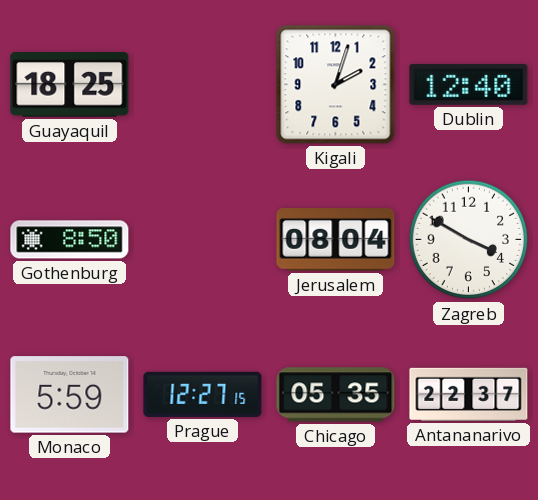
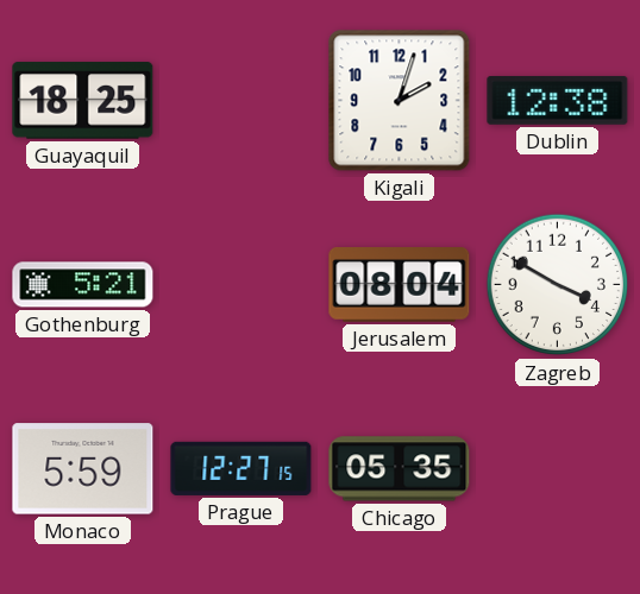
Dublin: 12:40 -> 12:38
Gothenburg: 8:50 -> 5:21
Antananarivo: 22:37 -> none
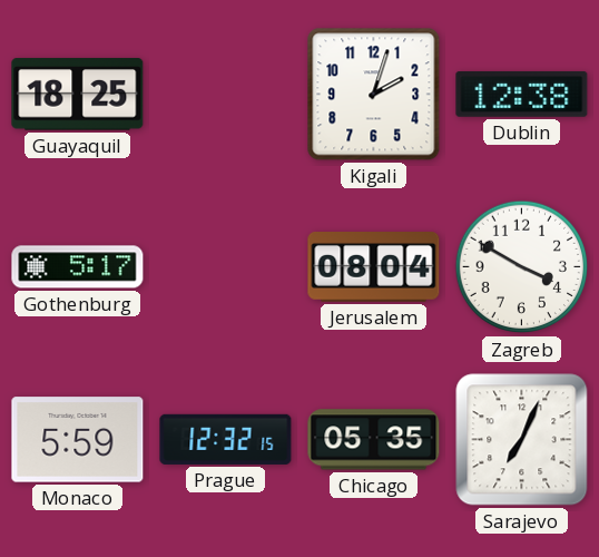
Gothenburg: 5:21 -> 5:17
Prague: 12:27 -> 12:32
Sarajevo: none -> 7:04
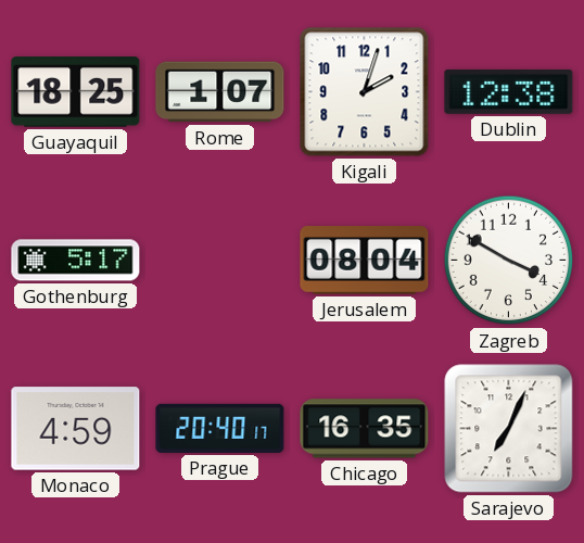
Rome: none -> 1:07
Monaco: 5:59 -> 4:59
Prague: 12:32 -> 20:40
Chicago: 05:35 -> 16:35
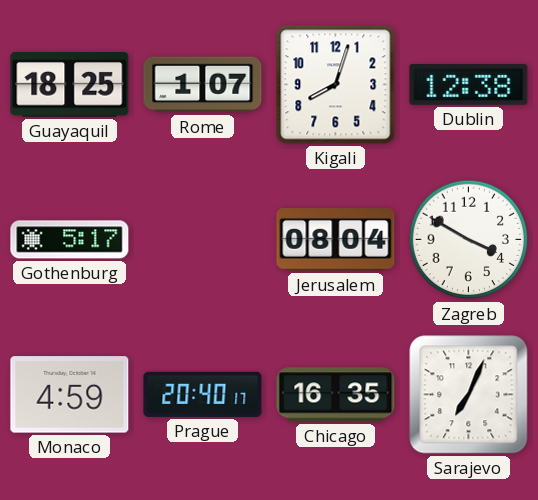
Kigali: 2:03 -> 8:03
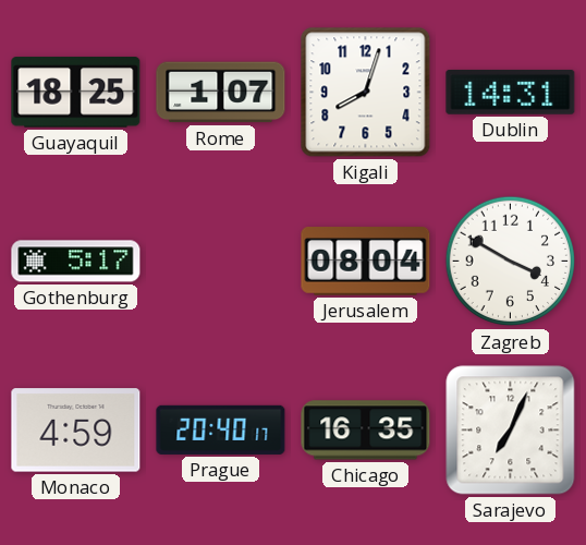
Dublin: 12:38 -> 14:31
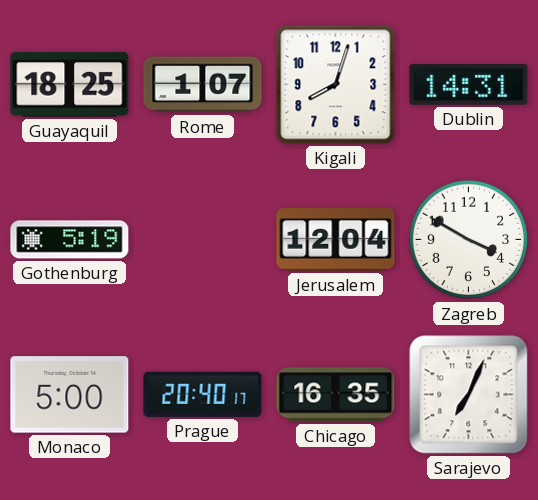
Gothenburg: 5:17 -> 5:19
Jerusalem: 08:04 -> 12:04
Monaco: 4:59 -> 5:00
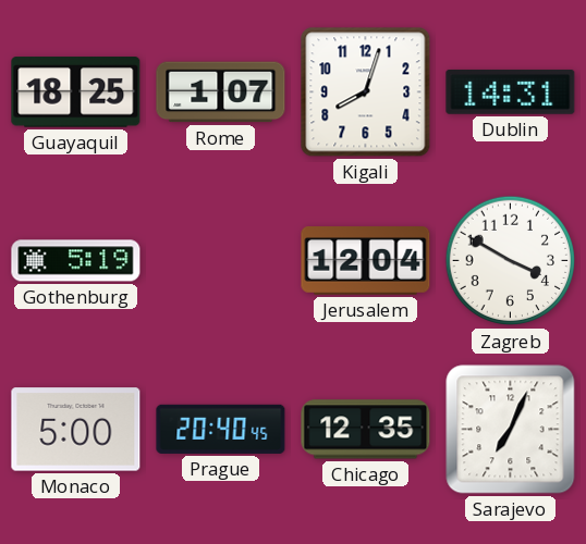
Prague: 20:40:17 -> 20:40:45
Chicago: 16:35 -> 12:35
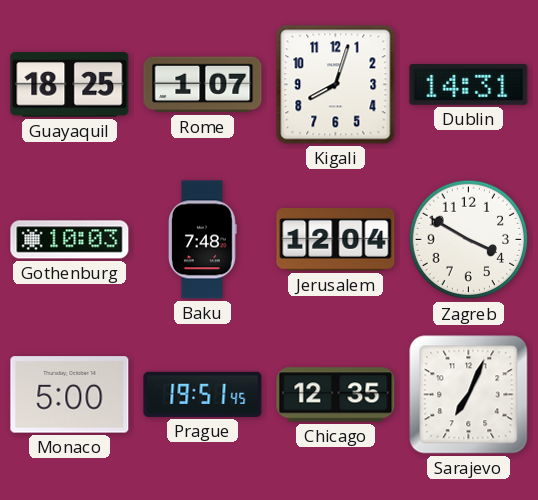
Gothenburg: 5:19 -> 10:03
Baku: none -> 7:48
Prague: 20:40 -> 19:51
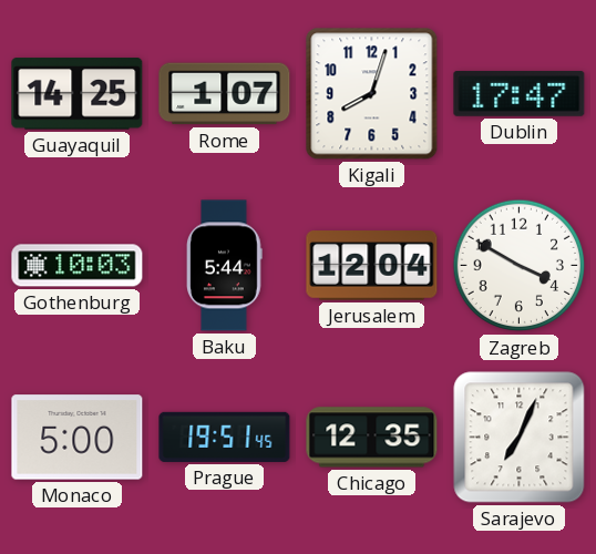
Guayaquil: 18:25 -> 14:25
Dublin: 14:31 -> 17:47
Baku: 7:48 -> 5:44
